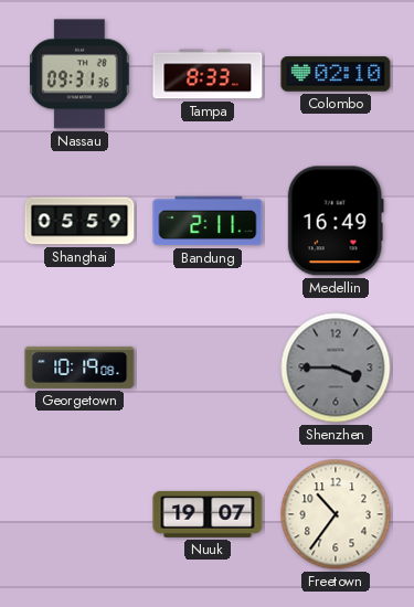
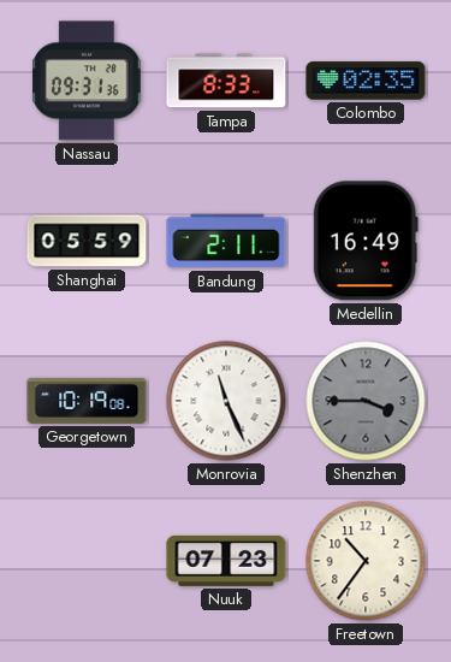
Colombo: 02:10 -> 02:35
Monrovia: none -> 11:26
Nuuk: 19:07 -> 07:23
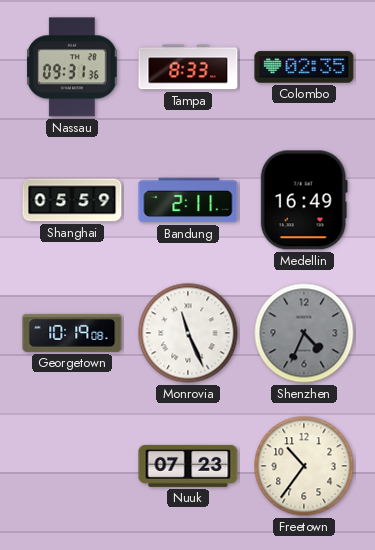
Shenzhen: 3:45 -> 4:34
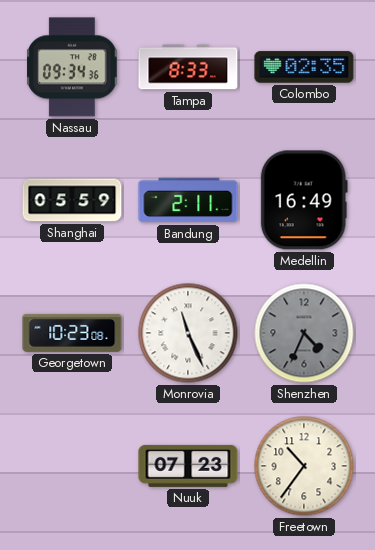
Nassau: 09:31 -> 09:34
Georgetown: 10:19 -> 10:23
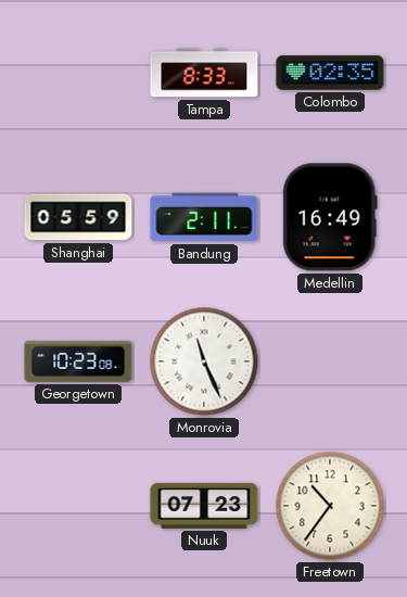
Nassau: 09:34 -> none
Shenzhen: 4:34 -> none
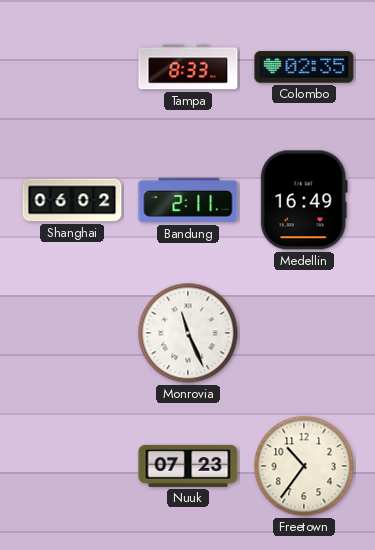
Shanghai: 05:59 -> 06:02
Georgetown: 10:23 -> none
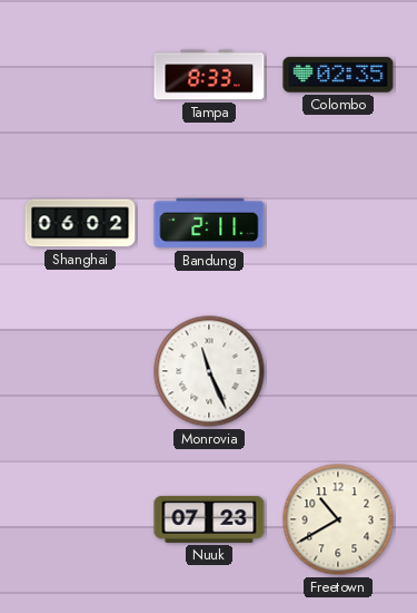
Medellin: 16:49 -> none
Freetown: 10:36 -> 10:40
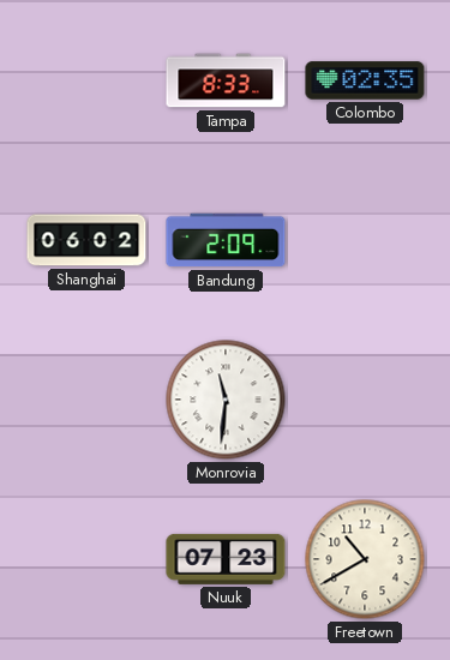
Bandung: 2:11 -> 2:09
Monrovia: 11:26 -> 11:31
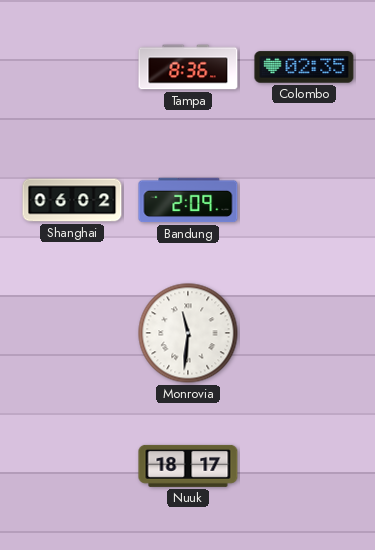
Tampa: 8:33 -> 8:36
Nuuk: 07:23 -> 18:17
Freetown: 10:40 -> none
